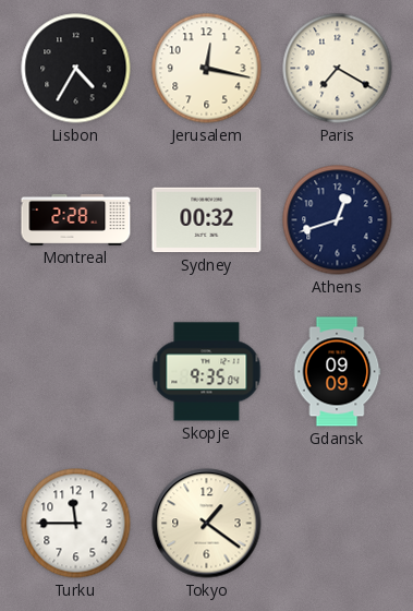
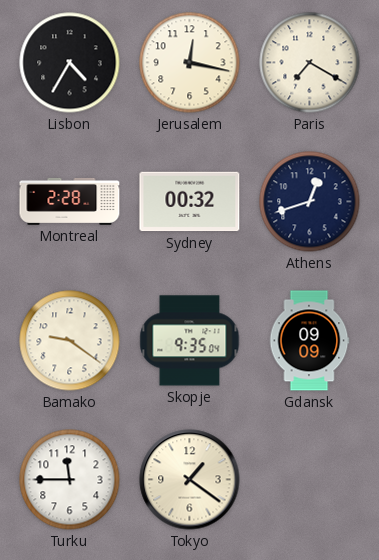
Bamako: none -> 9:21
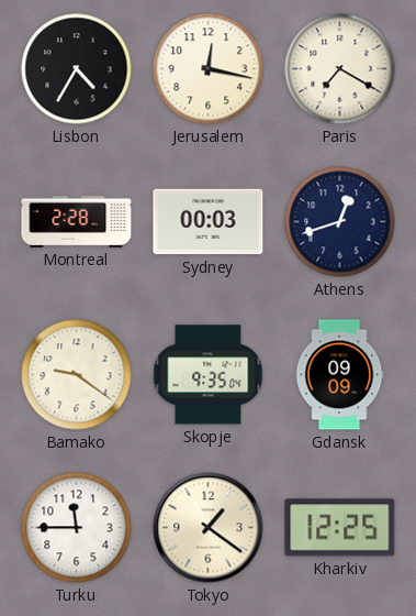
Sydney: 00:32 -> 00:03
Kharkiv: none -> 12:25
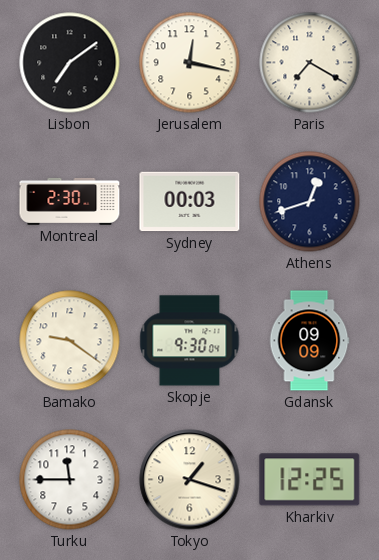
Lisbon: 4:35 -> 7:09
Montreal: 2:28 -> 2:30
Skopje: 9:35 -> 9:30
Tokyo: 1:21 -> 1:18
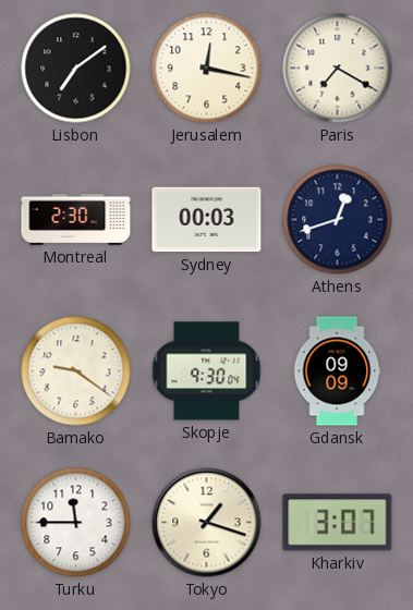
Kharkiv: 12:25 -> 3:07
